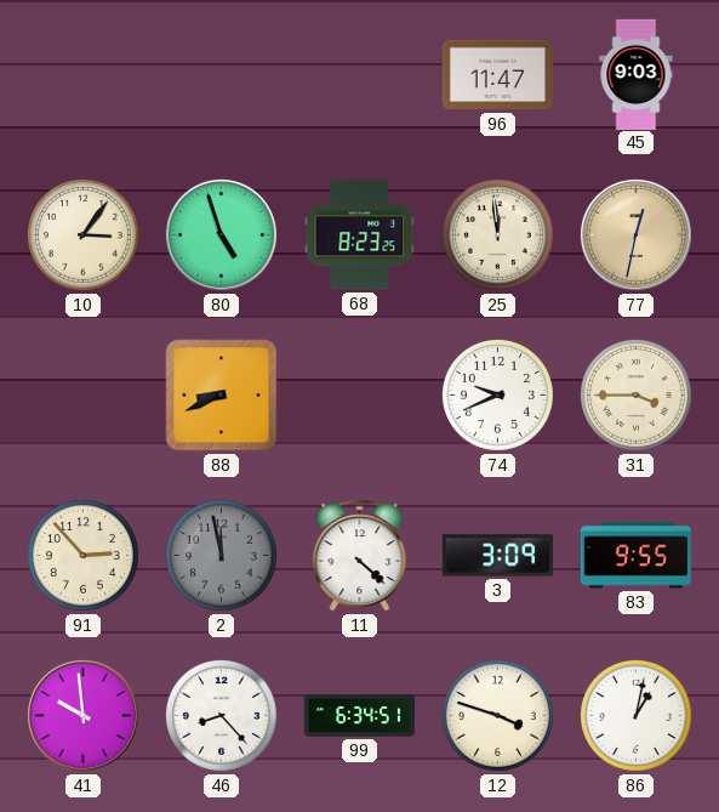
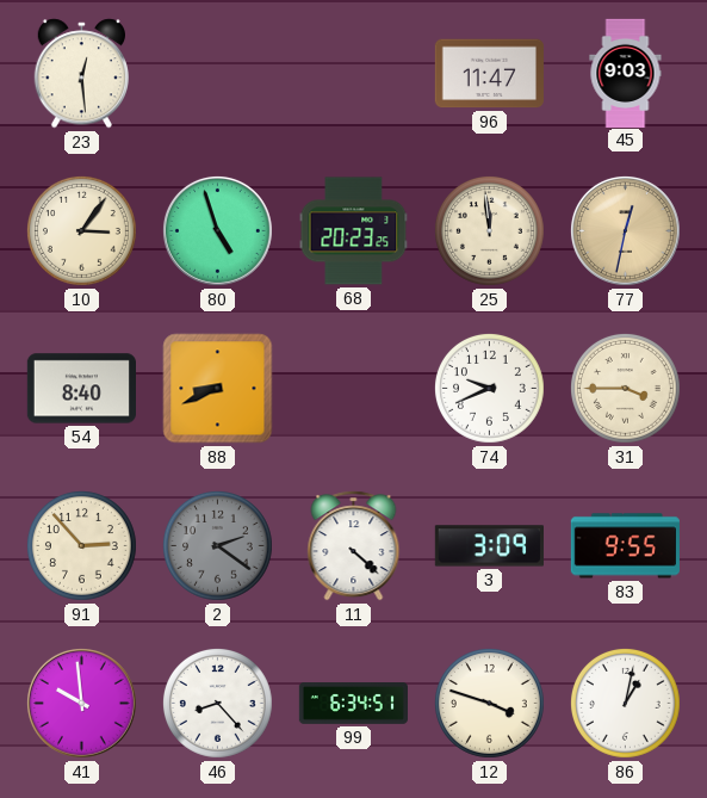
23: none -> 12:29
68: 8:23 -> 20:23
54: none -> 8:40
2: 11:58 -> 2:21
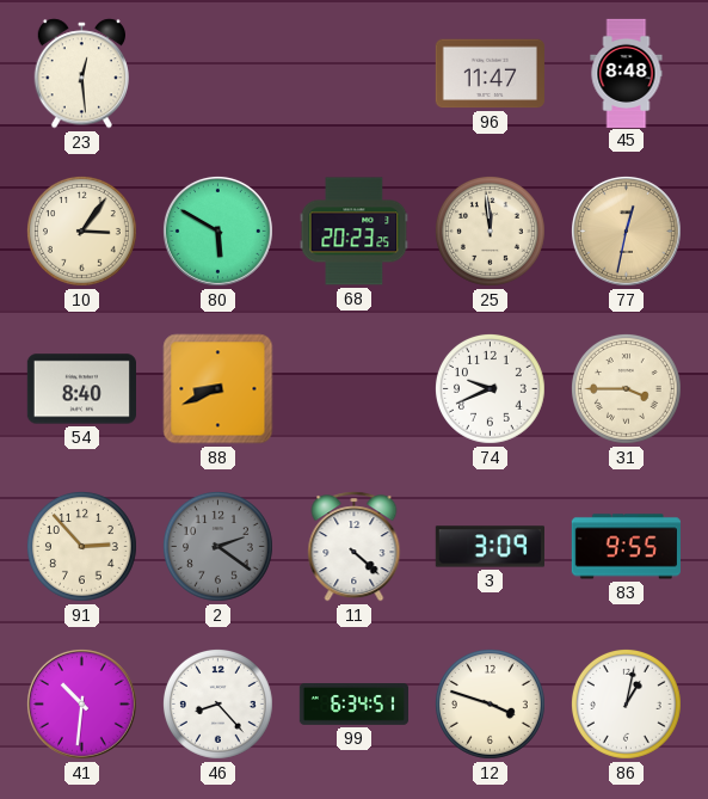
45: 9:03 -> 8:48
80: 4:57 -> 5:50
41: 9:59 -> 10:31
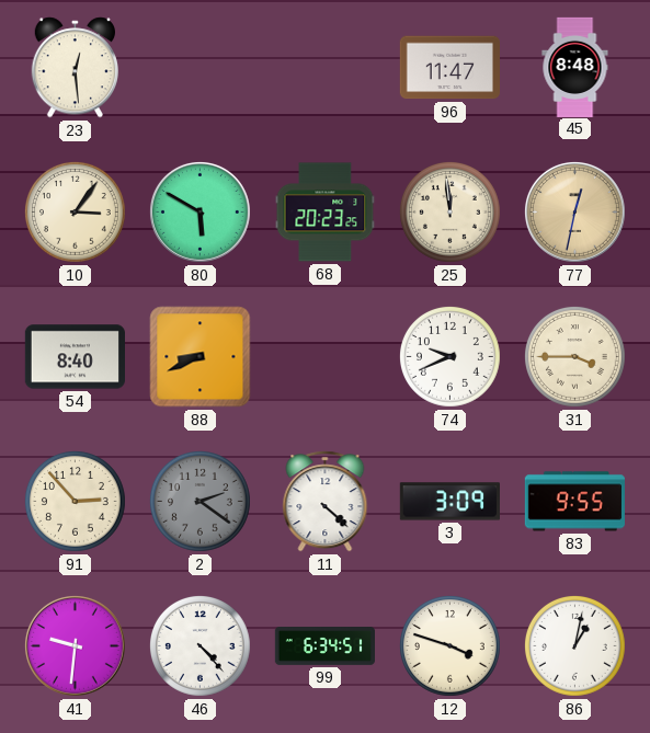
41: 10:31 -> 9:31
46: 8:23 -> 4:23
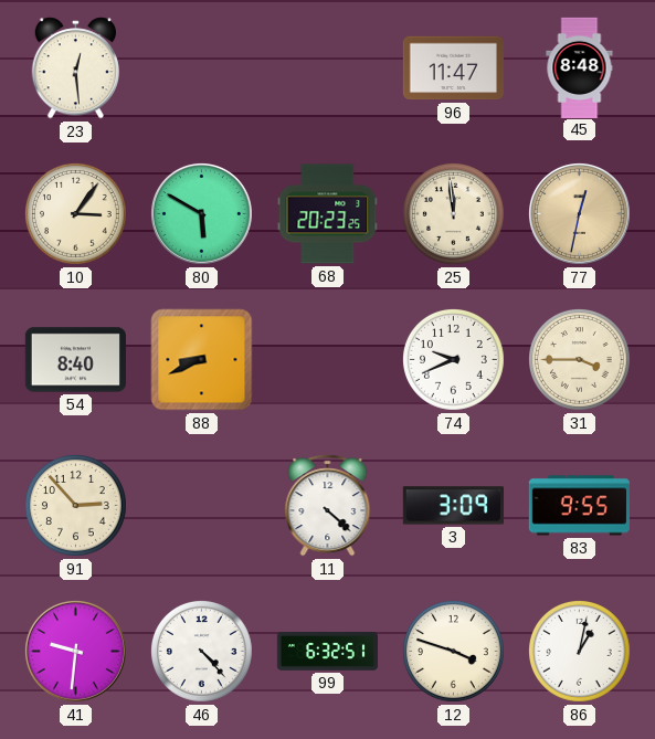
2: 2:21 -> none
99: 6:34 -> 6:32
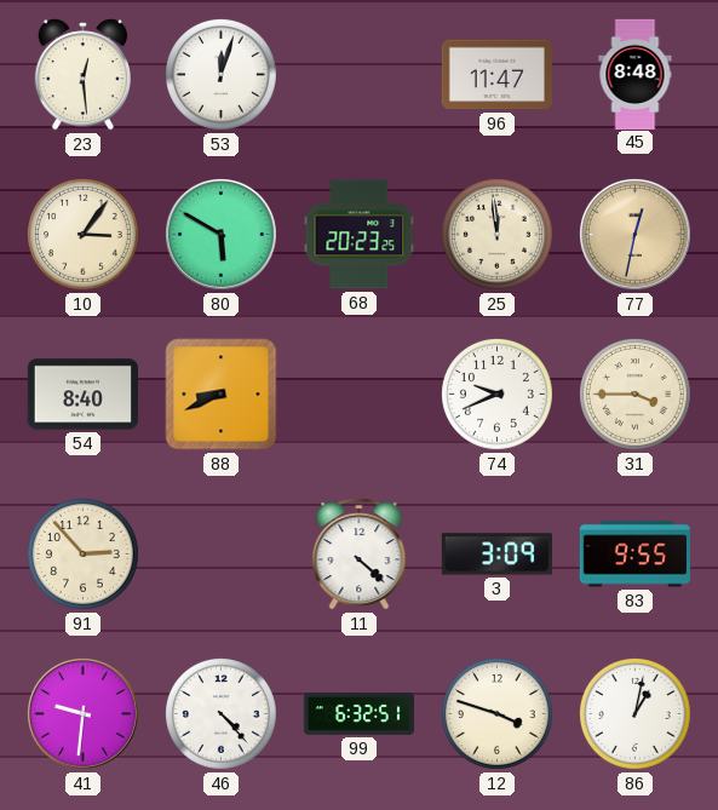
53: none -> 12:03
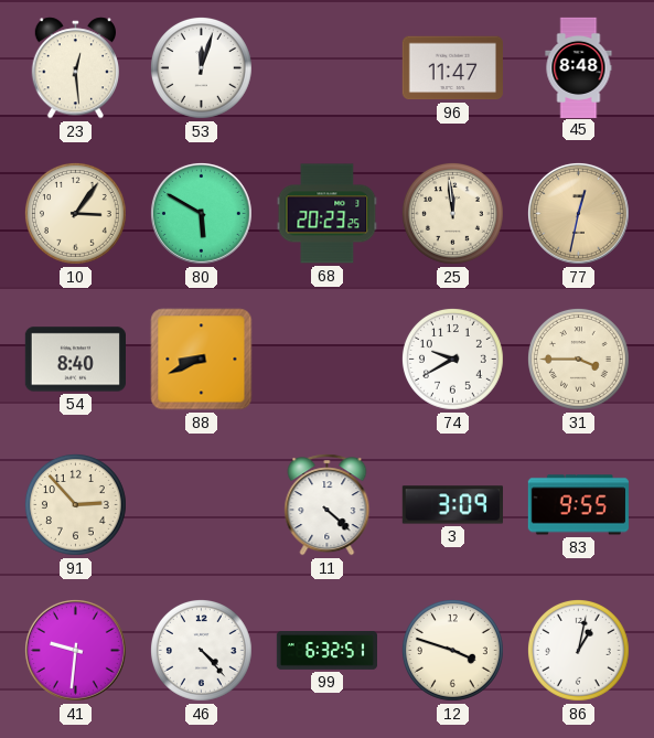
74: 9:41 -> 9:40
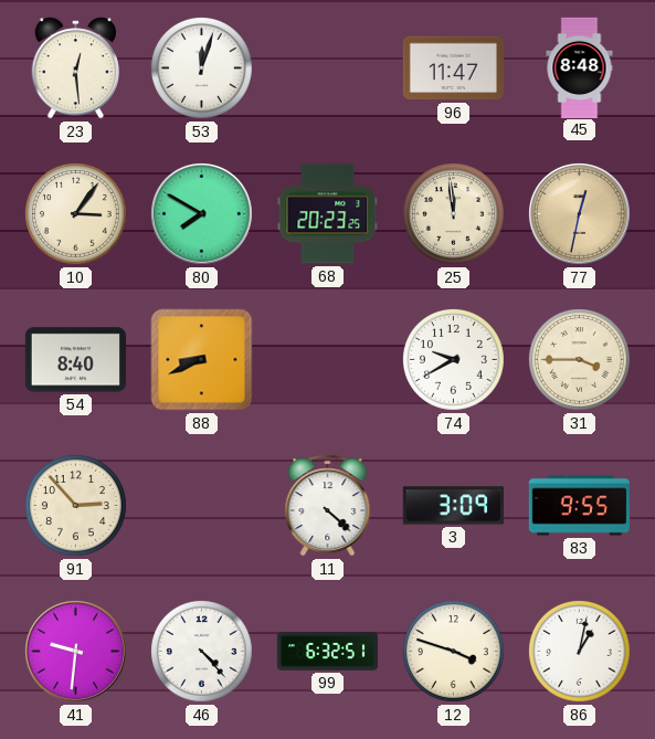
80: 5:50 -> 7:50
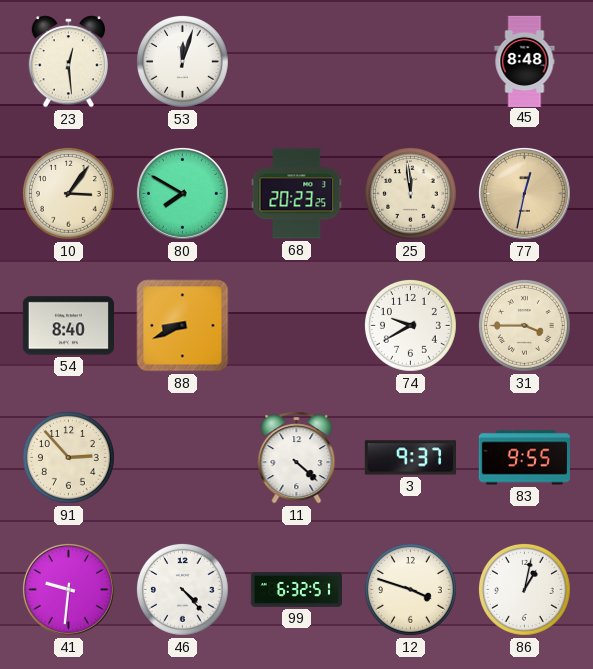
96: 11:47 -> none
3: 3:09 -> 9:37
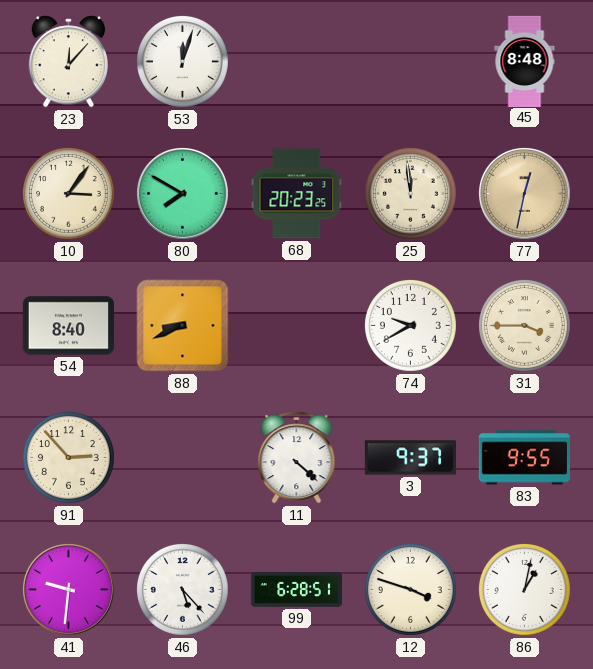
23: 12:29 -> 12:07
46: 4:23 -> 5:23
99: 6:32 -> 6:28
